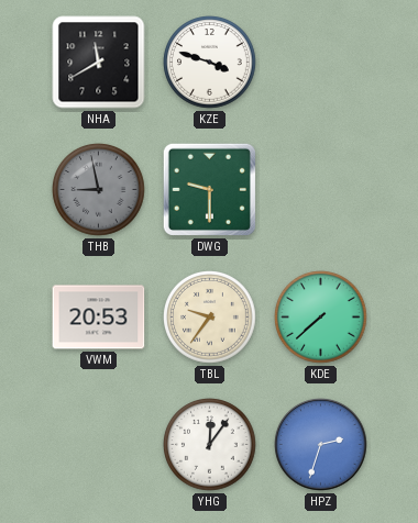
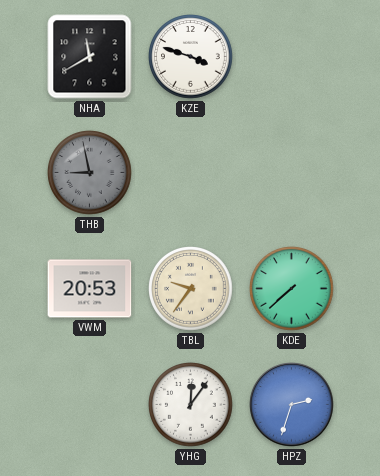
DWG: 9:30 -> none
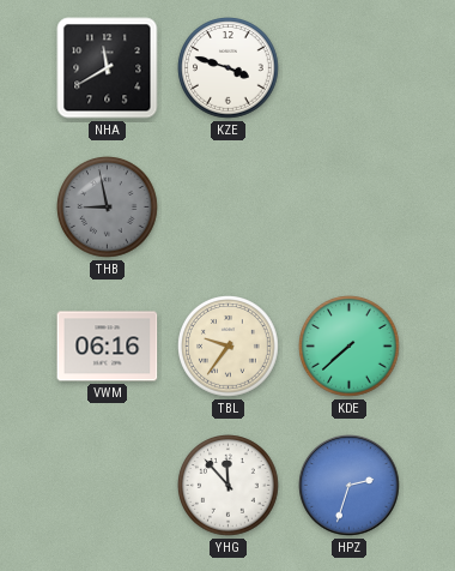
VWM: 20:53 -> 06:16
YHG: 12:06 -> 11:53
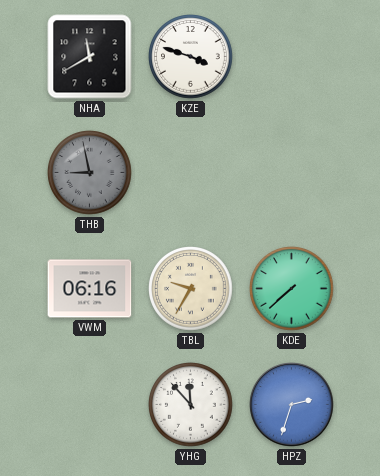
TBL: 9:36 -> 9:35
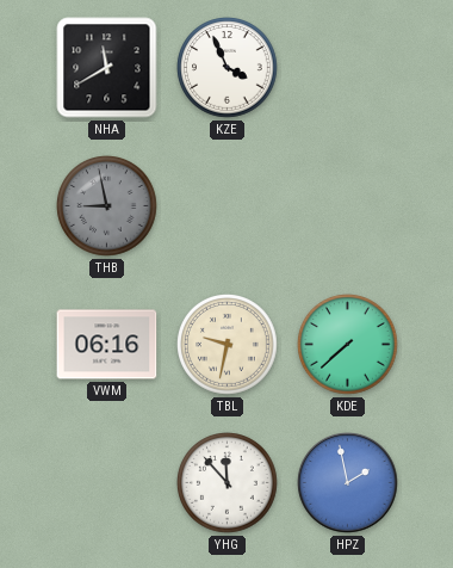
KZE: 3:48 -> 3:56
TBL: 9:35 -> 9:32
HPZ: 2:33 -> 1:58
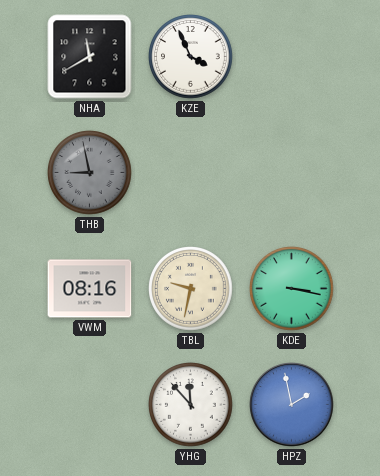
VWM: 06:16 -> 08:16
KDE: 7:38 -> 3:17
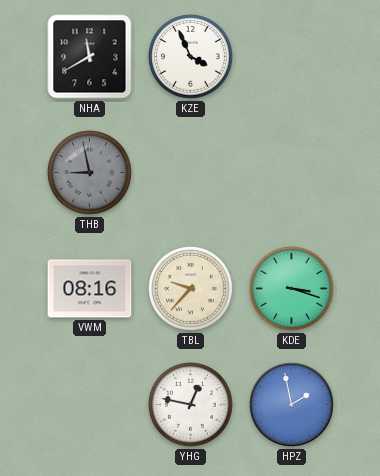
TBL: 9:32 -> 9:37
KDE: 3:17 -> 3:18
YHG: 11:53 -> 12:47
